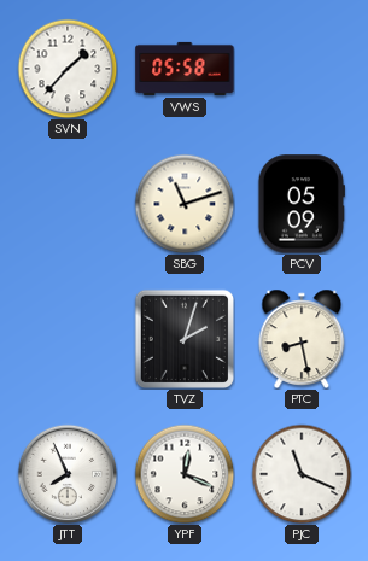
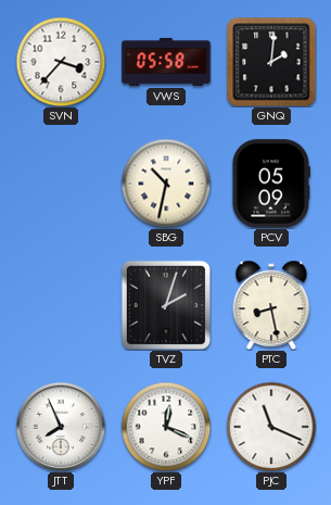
SVN: 1:37 -> 3:37
GNQ: none -> 2:01
SBG: 11:12 -> 10:32
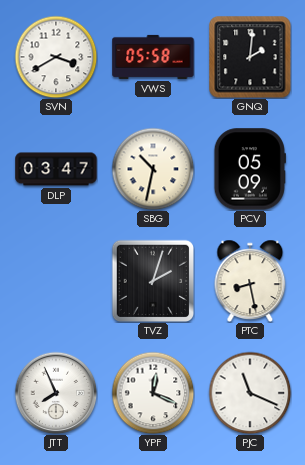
SVN: 3:37 -> 3:40
DLP: none -> 03:47
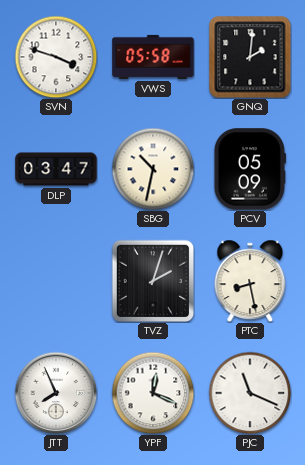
SVN: 3:40 -> 3:48
